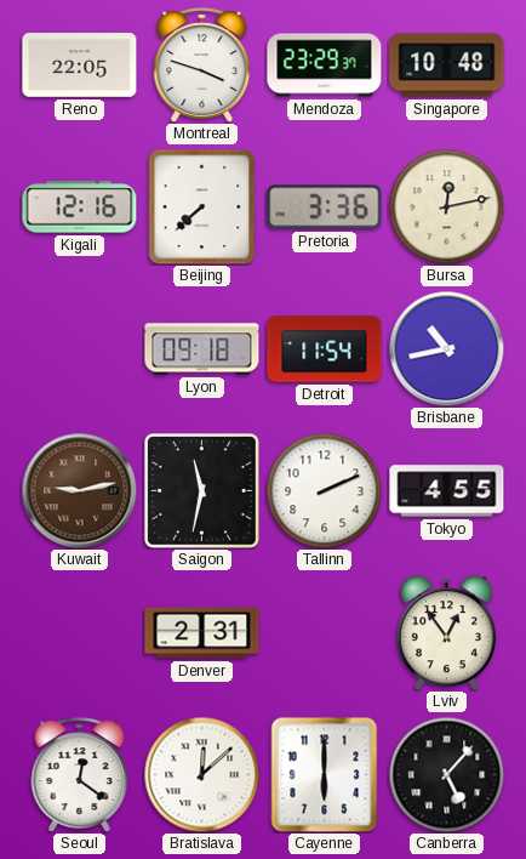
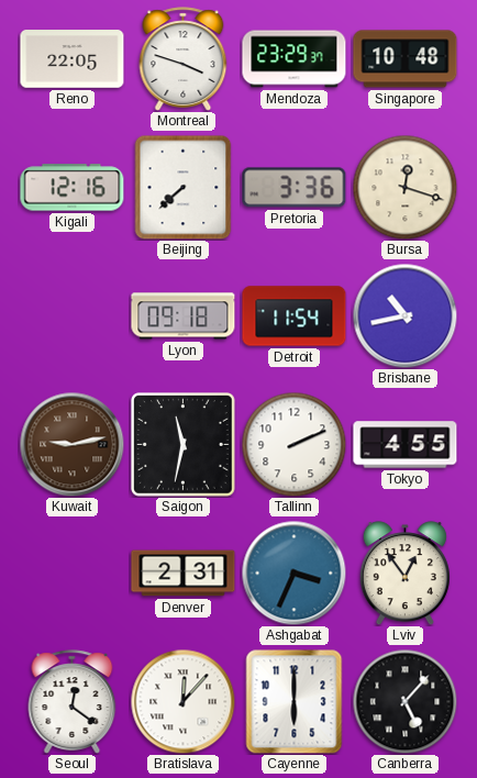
Bursa: 12:13 -> 12:18
Ashgabat: none -> 3:34
Bratislava: 12:08 -> 12:07
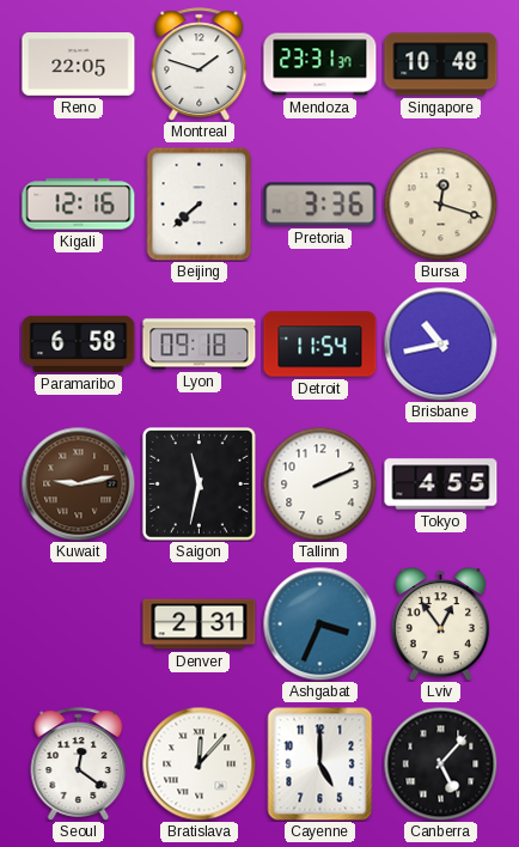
Montreal: 3:48 -> 1:48
Mendoza: 23:29 -> 23:31
Paramaribo: none -> 6:58
Cayenne: 6:00 -> 5:00
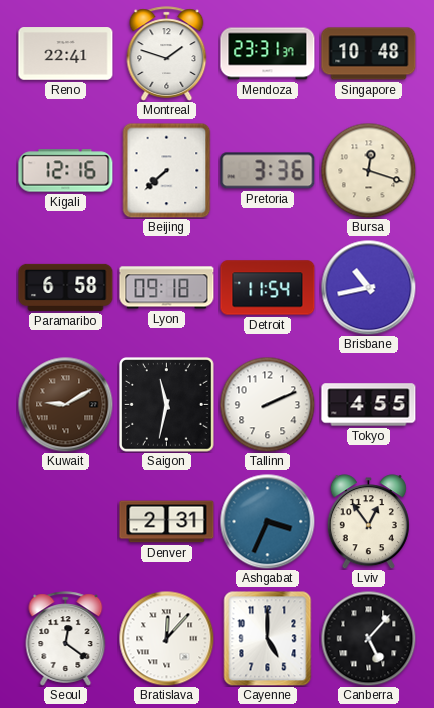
Reno: 22:05 -> 22:41
Kuwait: 9:13 -> 9:10
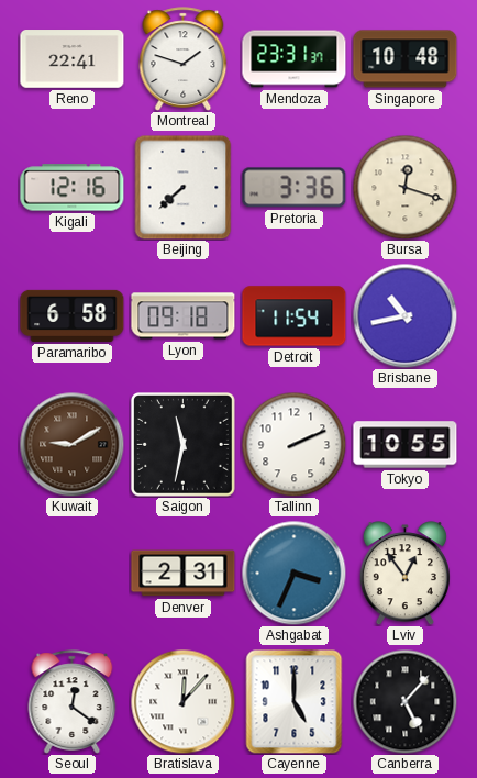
Tokyo: 4:55 -> 10:55
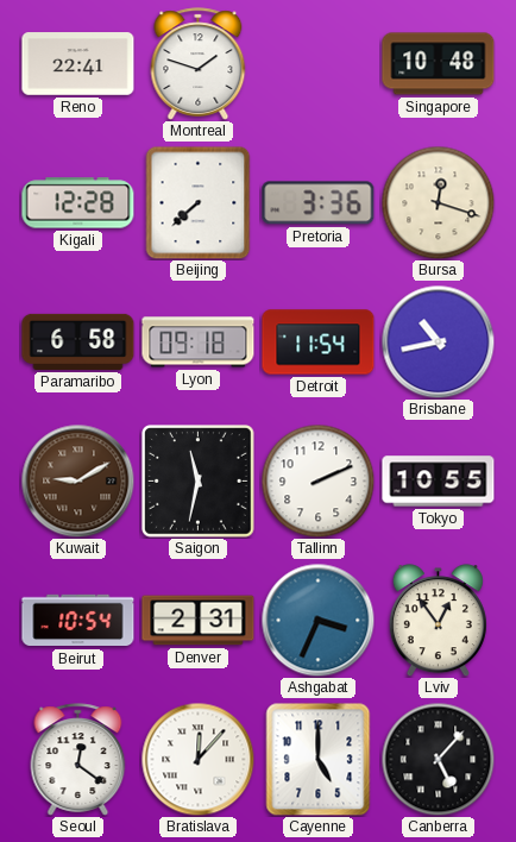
Mendoza: 23:31 -> none
Kigali: 12:16 -> 12:28
Beirut: none -> 10:54
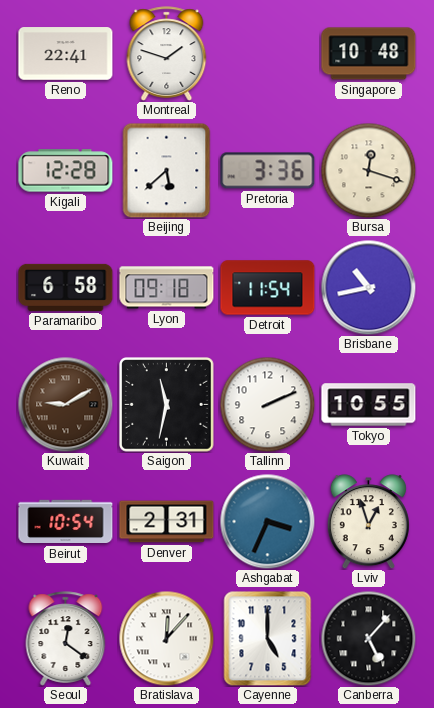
Beijing: 7:38 -> 5:38
Lviv: 12:54 -> 12:57
